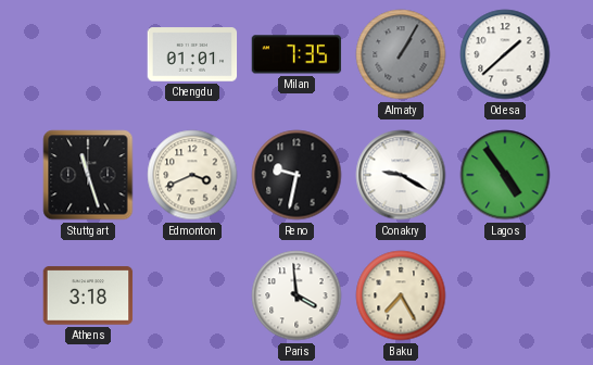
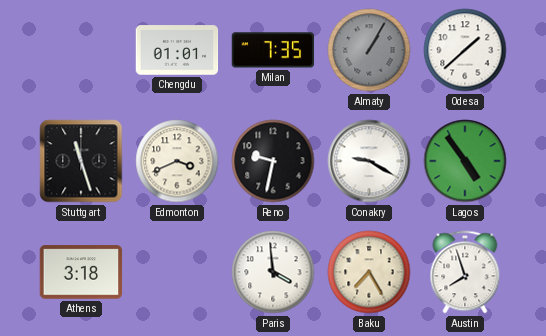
Austin: none -> 7:57
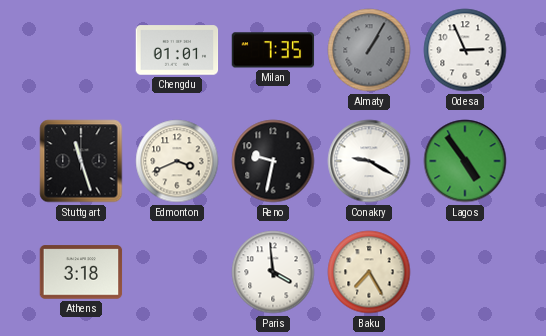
Odesa: 1:38 -> 2:56
Austin: 7:57 -> none
